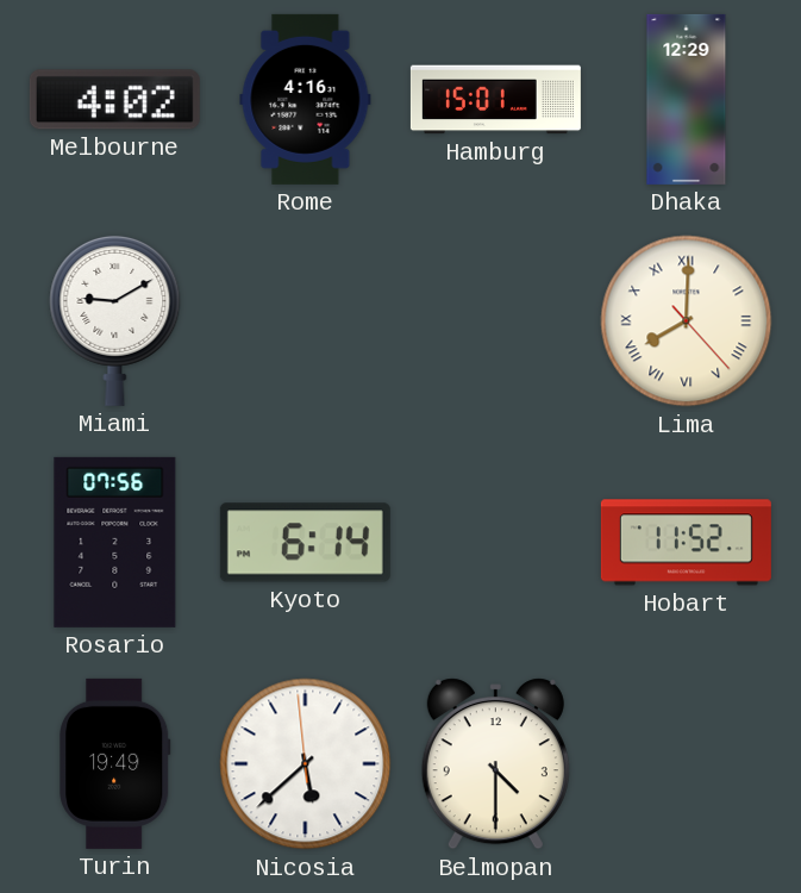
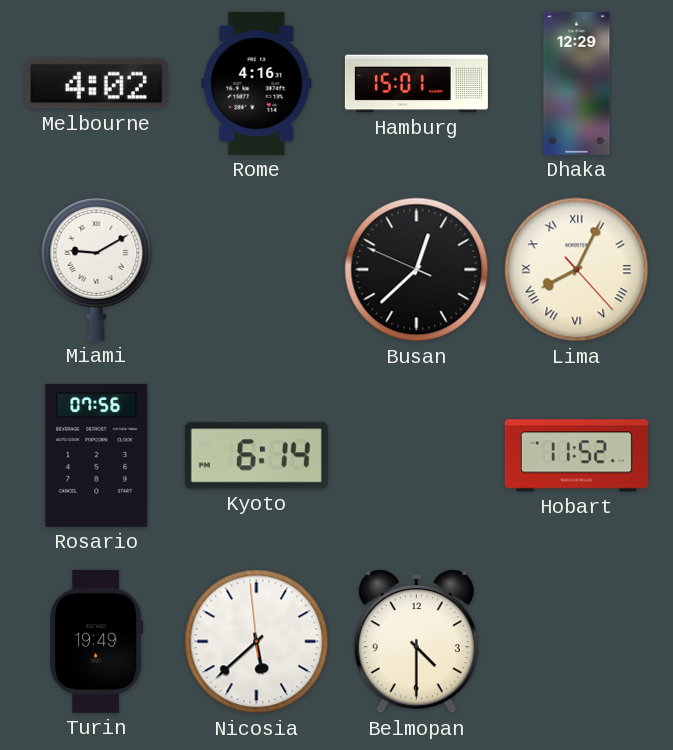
Busan: none -> 12:37
Lima: 8:00 -> 8:04
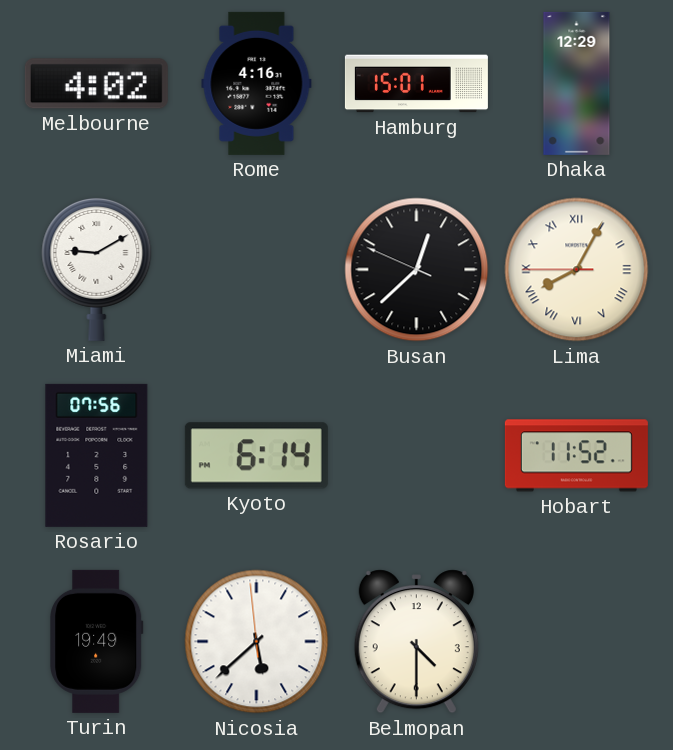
Lima: 8:04:23 -> 8:04:45
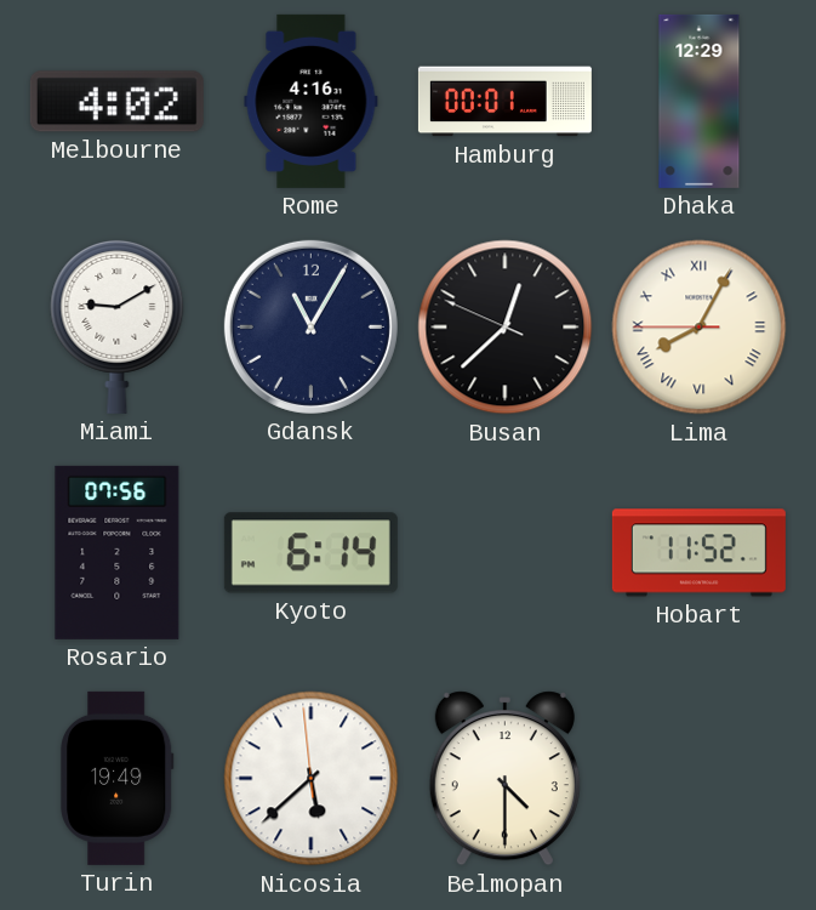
Hamburg: 15:01 -> 00:01
Gdansk: none -> 11:05
